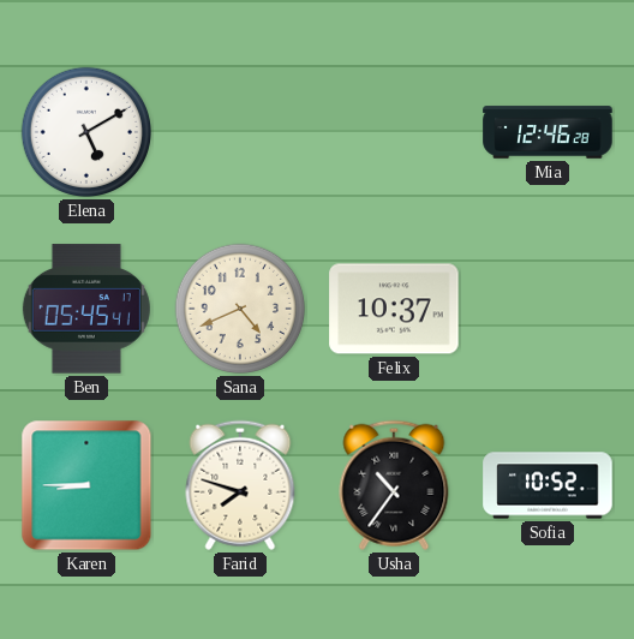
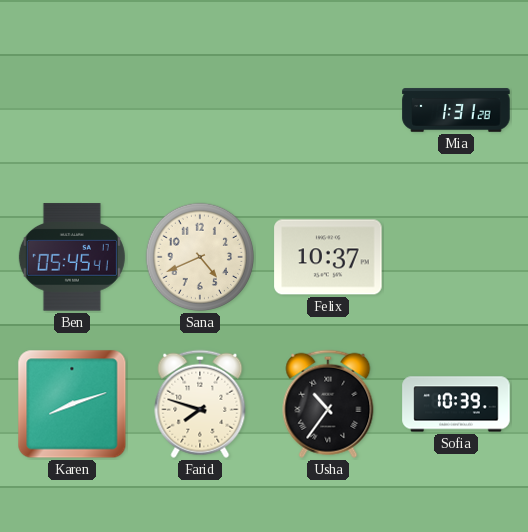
Elena: 5:10 -> none
Mia: 12:46 -> 1:31
Karen: 8:45 -> 8:12
Sofia: 10:52 -> 10:39
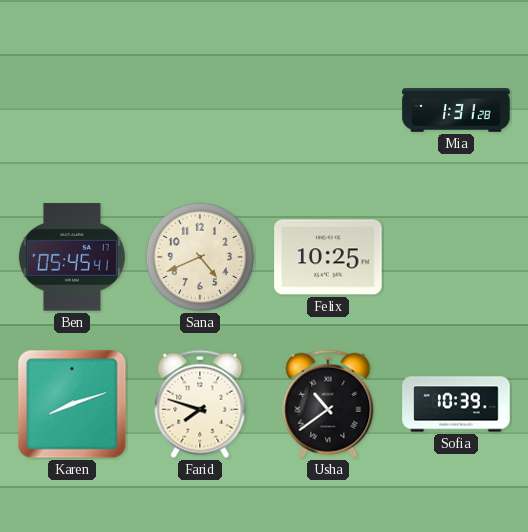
Felix: 10:37 -> 10:25
Usha: 10:36 -> 10:39
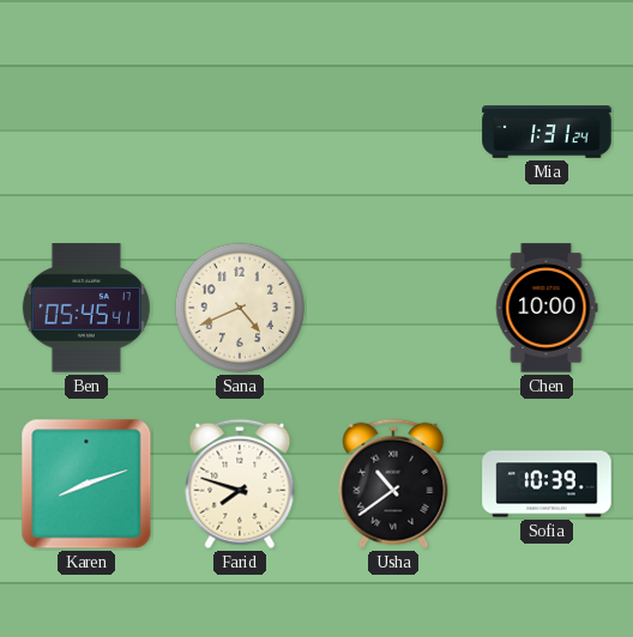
Mia: 1:31:28 -> 1:31:24
Felix: 10:25 -> none
Chen: none -> 10:00
